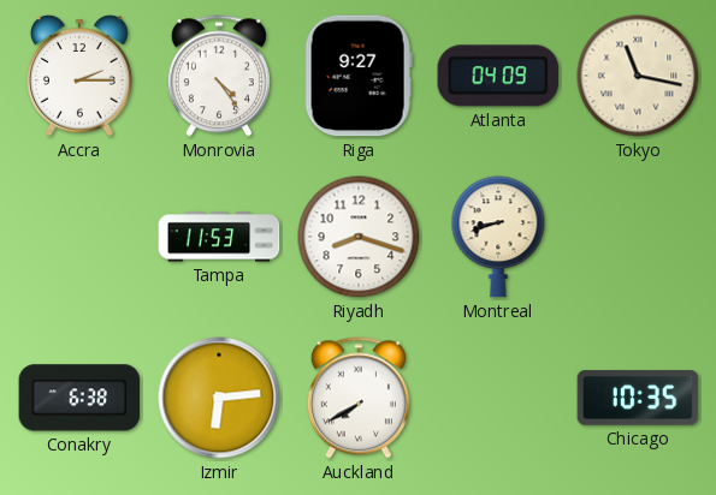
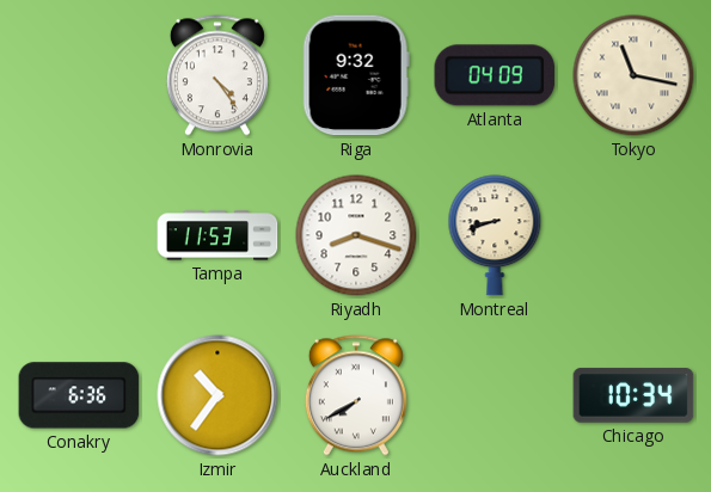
Accra: 2:15 -> none
Riga: 9:27 -> 9:32
Conakry: 6:38 -> 6:36
Izmir: 6:14 -> 10:36
Chicago: 10:35 -> 10:34
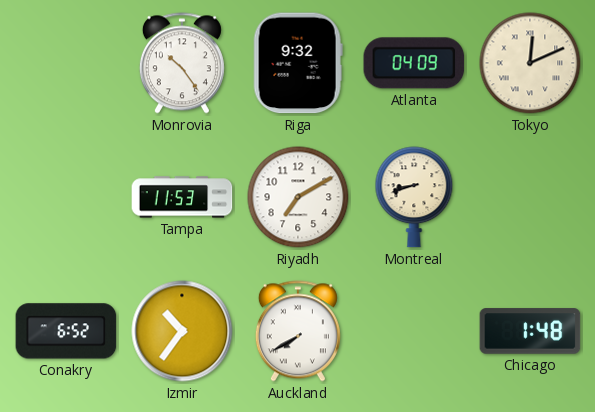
Monrovia: 4:24 -> 10:24
Tokyo: 11:17 -> 12:11
Riyadh: 8:18 -> 7:10
Conakry: 6:36 -> 6:52
Chicago: 10:34 -> 1:48
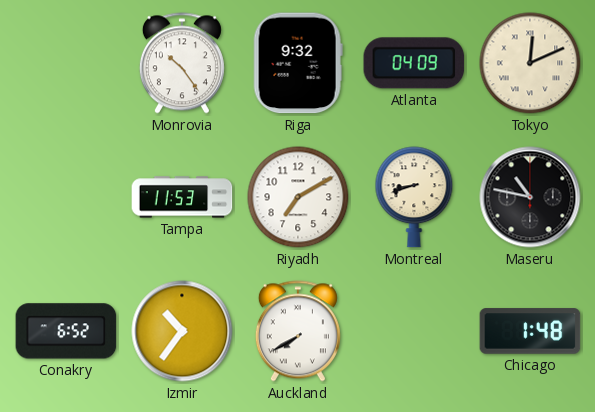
Maseru: none -> 10:47
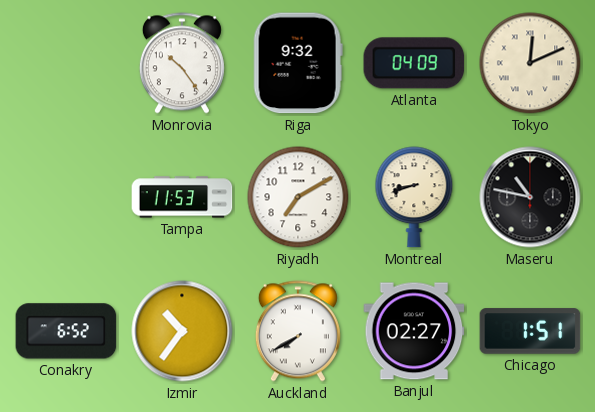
Banjul: none -> 02:27
Chicago: 1:48 -> 1:51
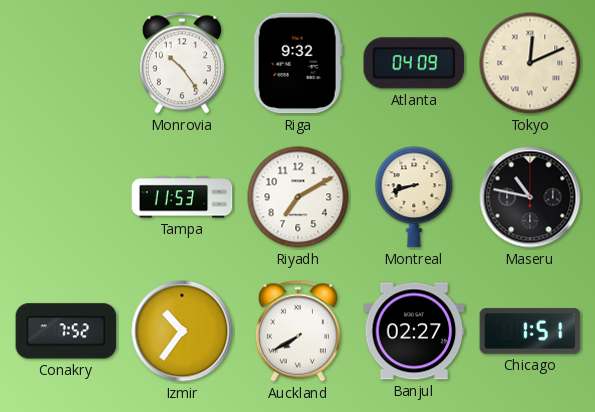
Conakry: 6:52 -> 7:52
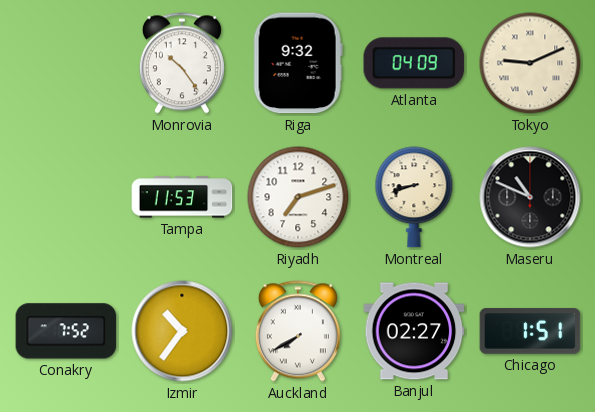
Tokyo: 12:11 -> 9:11
Riyadh: 7:10 -> 7:12
Maseru: 10:47 -> 10:49
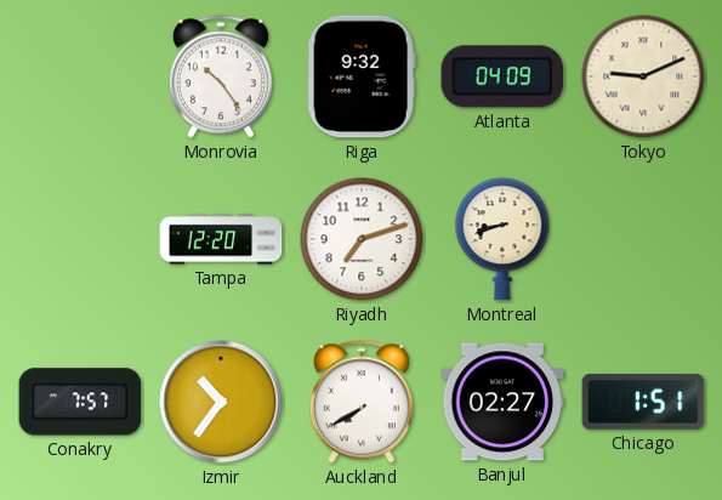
Tampa: 11:53 -> 12:20
Maseru: 10:49 -> none
Conakry: 7:52 -> 7:57
